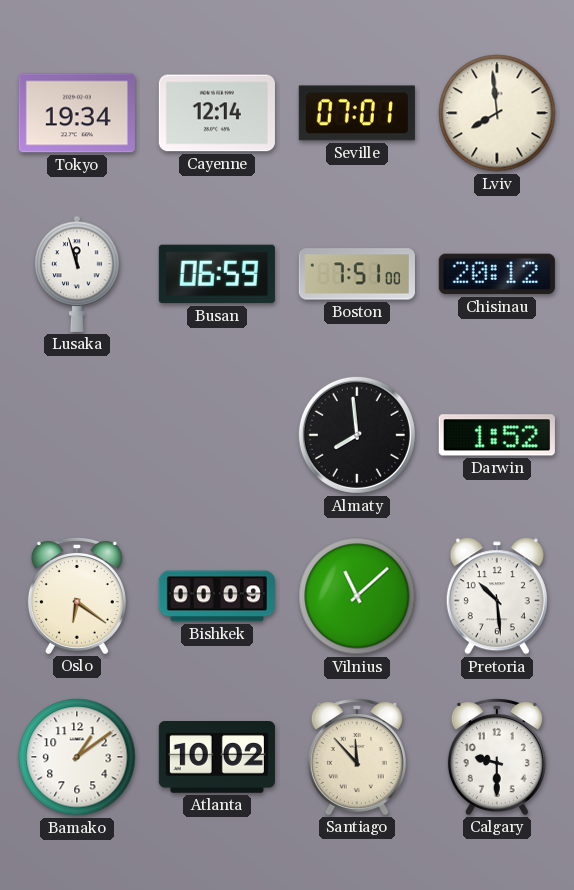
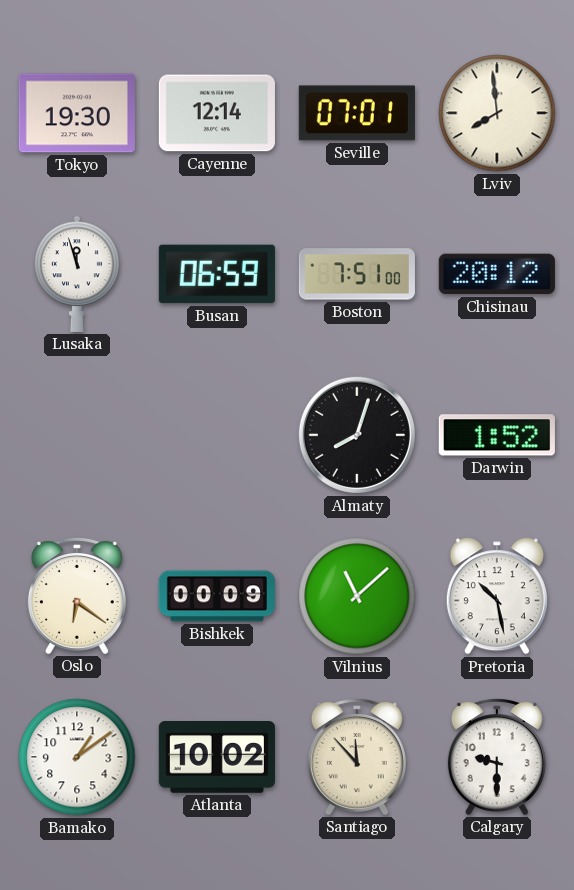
Tokyo: 19:34 -> 19:30
Almaty: 7:59 -> 8:03
Pretoria: 10:29 -> 10:28
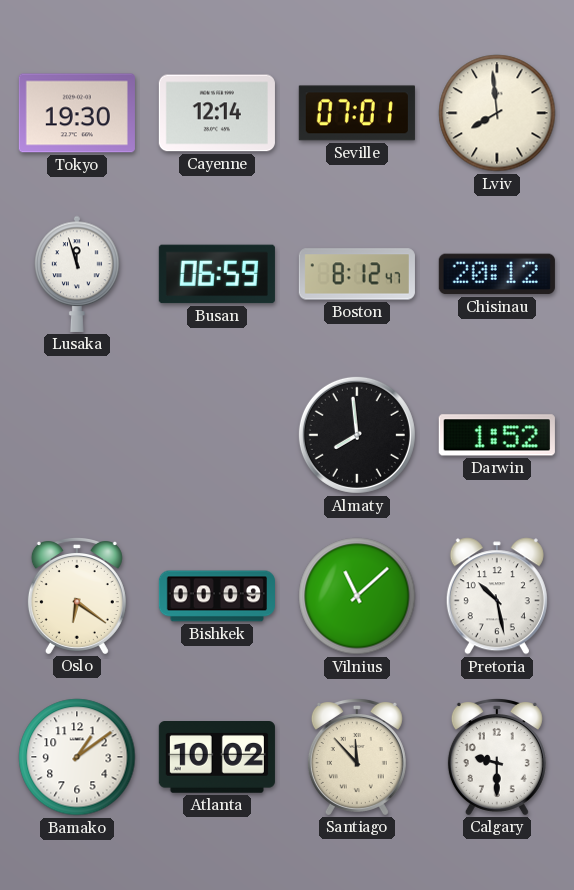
Boston: 7:51 -> 8:12
Almaty: 8:03 -> 7:59
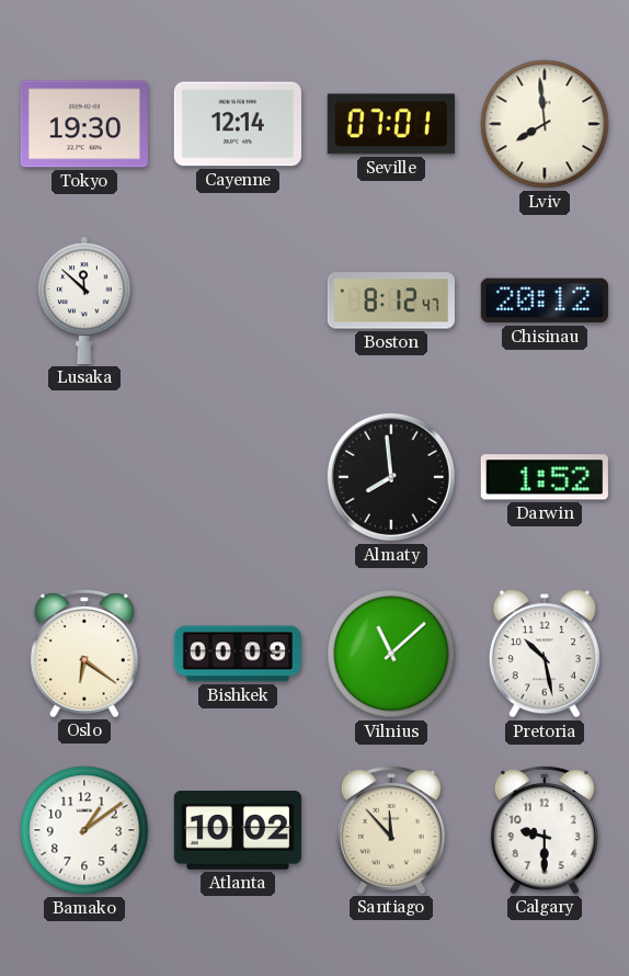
Lusaka: 11:57 -> 11:52
Busan: 06:59 -> none
